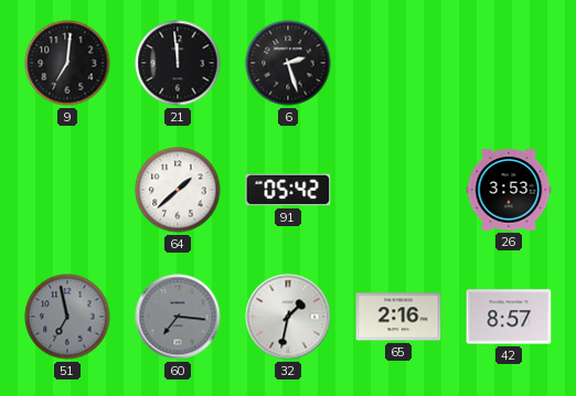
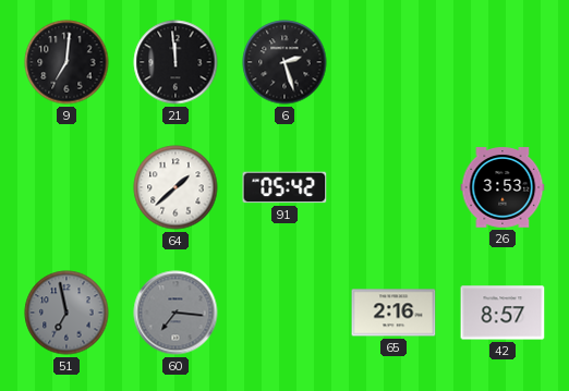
32: 1:32 -> none
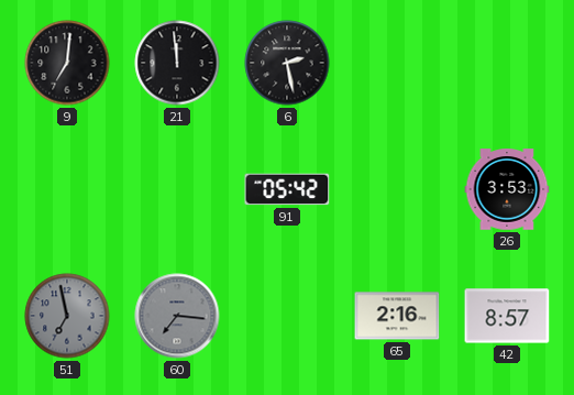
6: 2:27 -> 2:28
64: 1:38 -> none
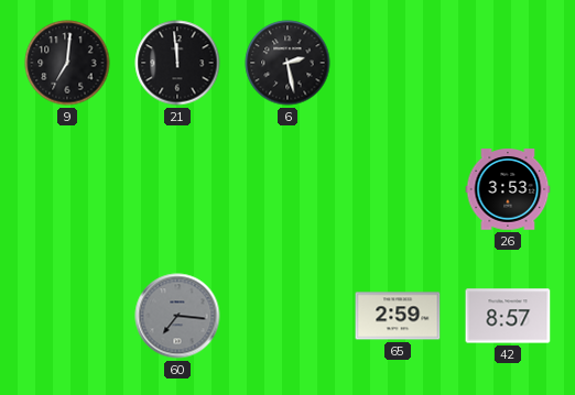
91: 05:42 -> none
51: 6:58 -> none
65: 2:16 -> 2:59
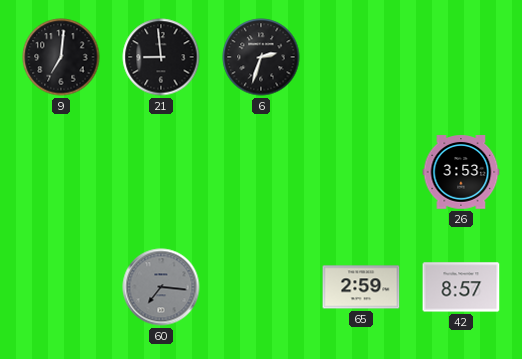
21: 11:59 -> 8:59
6: 2:28 -> 2:33
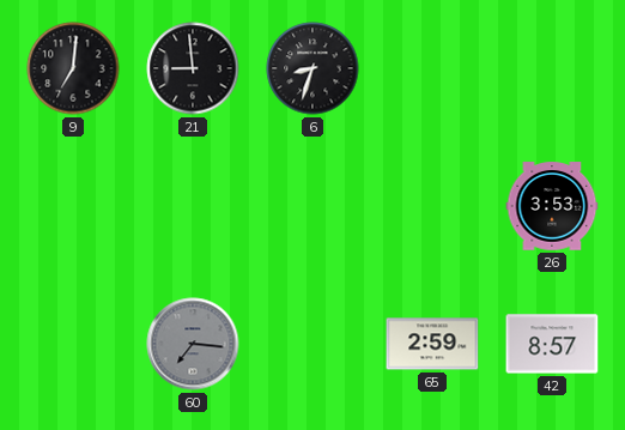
6: 2:33 -> 8:33
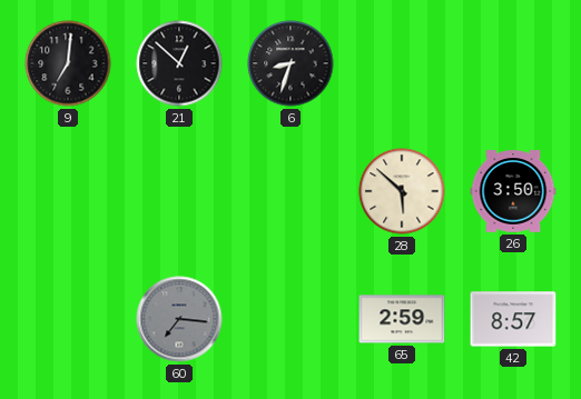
21: 8:59 -> 12:52
28: none -> 5:52
26: 3:53 -> 3:50
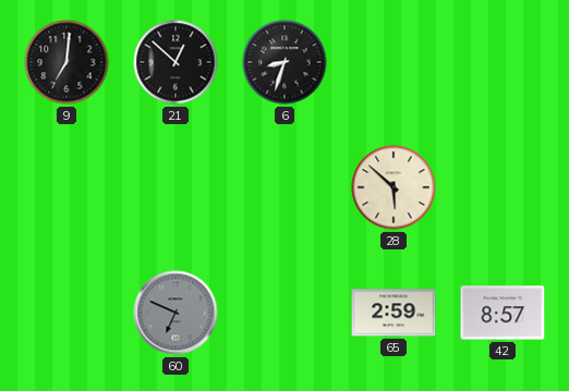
26: 3:50 -> none
60: 7:16 -> 6:49
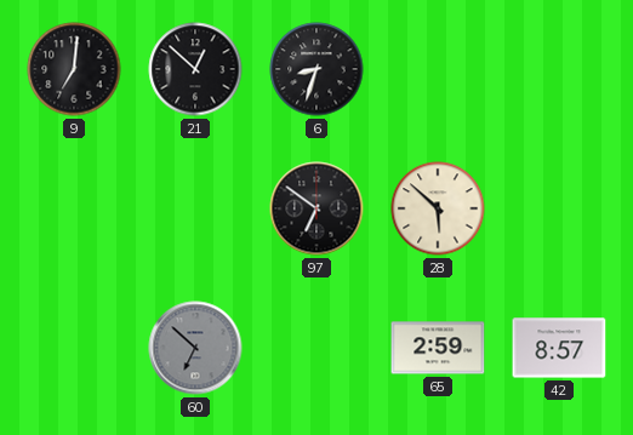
97: none -> 6:51
60: 6:49 -> 6:52
